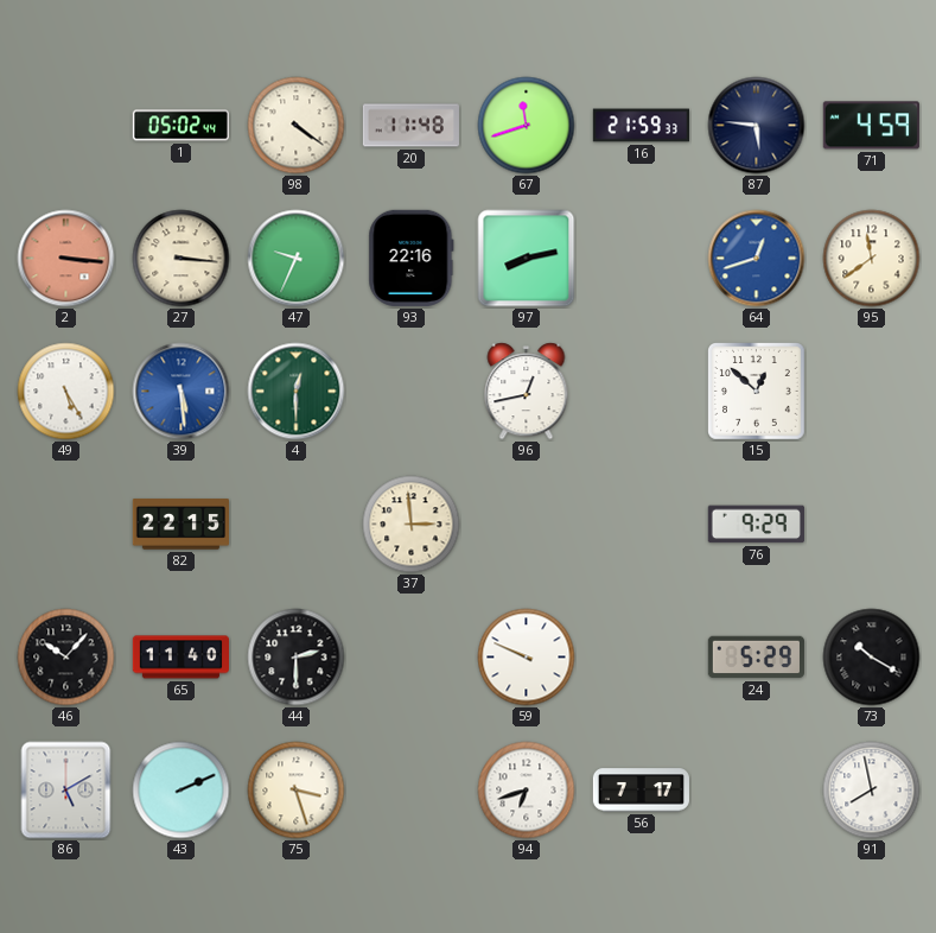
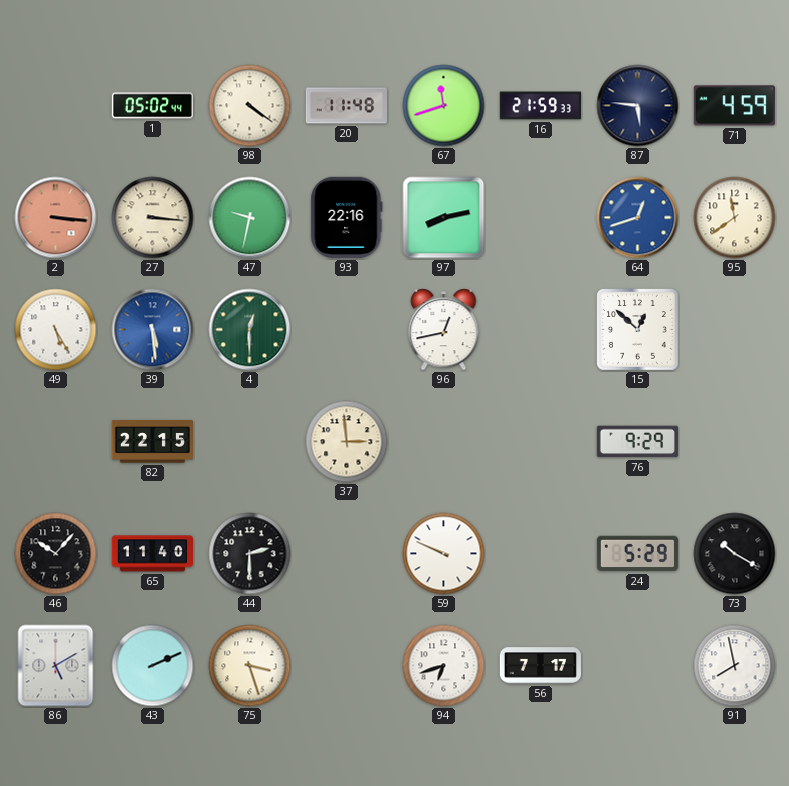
47: 9:34 -> 9:32
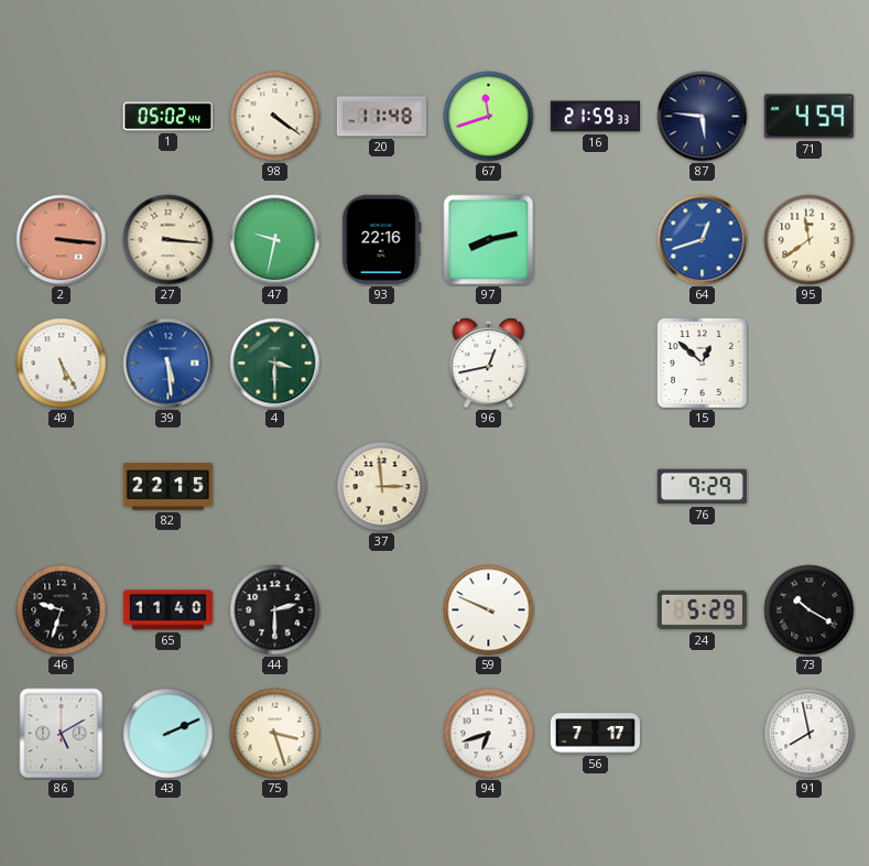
4: 12:30 -> 3:30
46: 10:07 -> 9:33
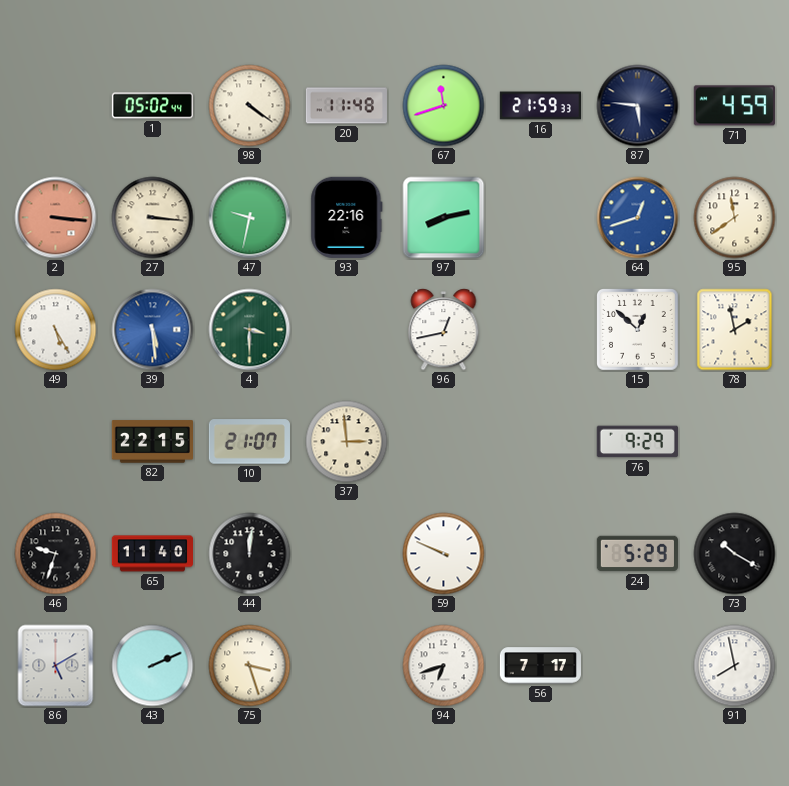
78: none -> 1:58
10: none -> 21:07
44: 2:30 -> 12:01
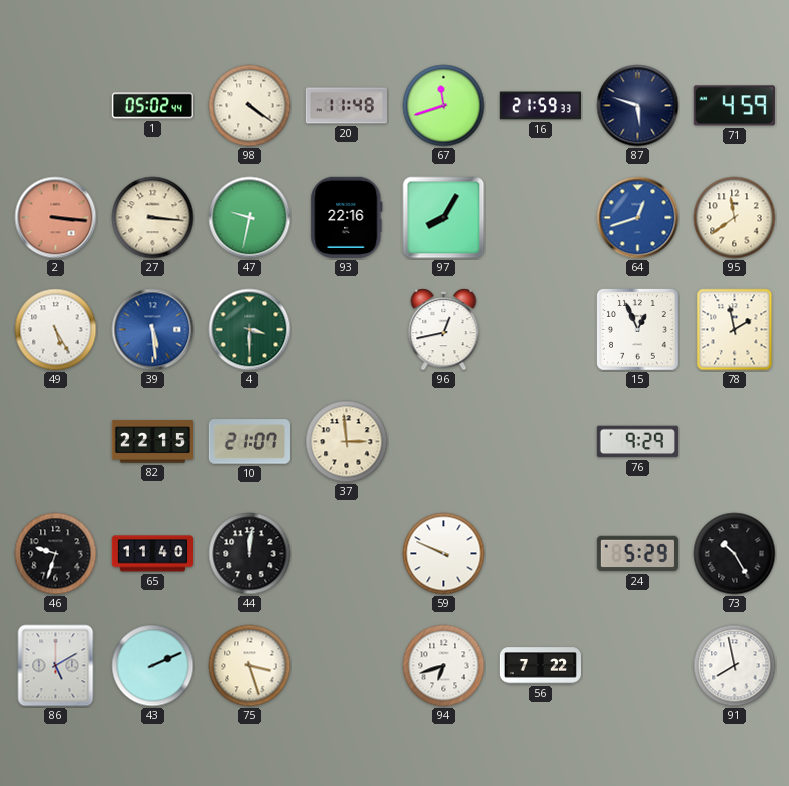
87: 5:46 -> 5:48
97: 8:13 -> 8:05
15: 12:52 -> 12:56
73: 10:20 -> 10:25
56: 7:17 -> 7:22
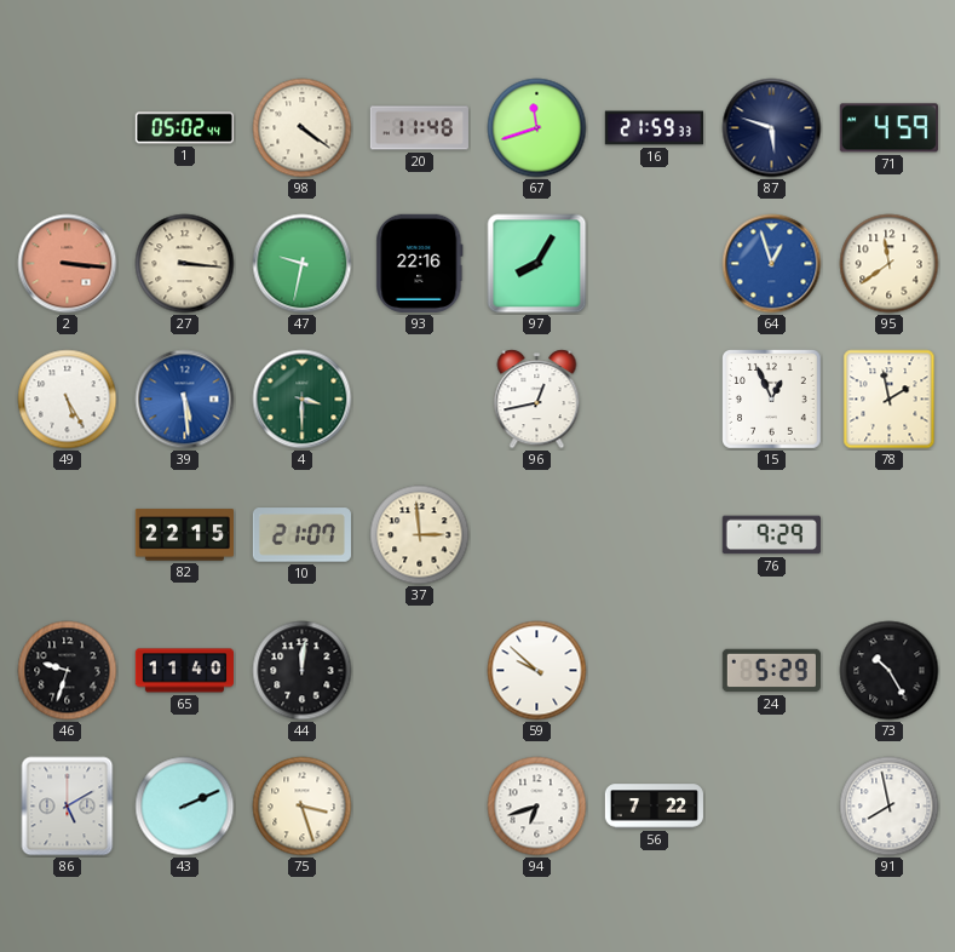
64: 12:42 -> 12:57
59: 9:49 -> 9:52
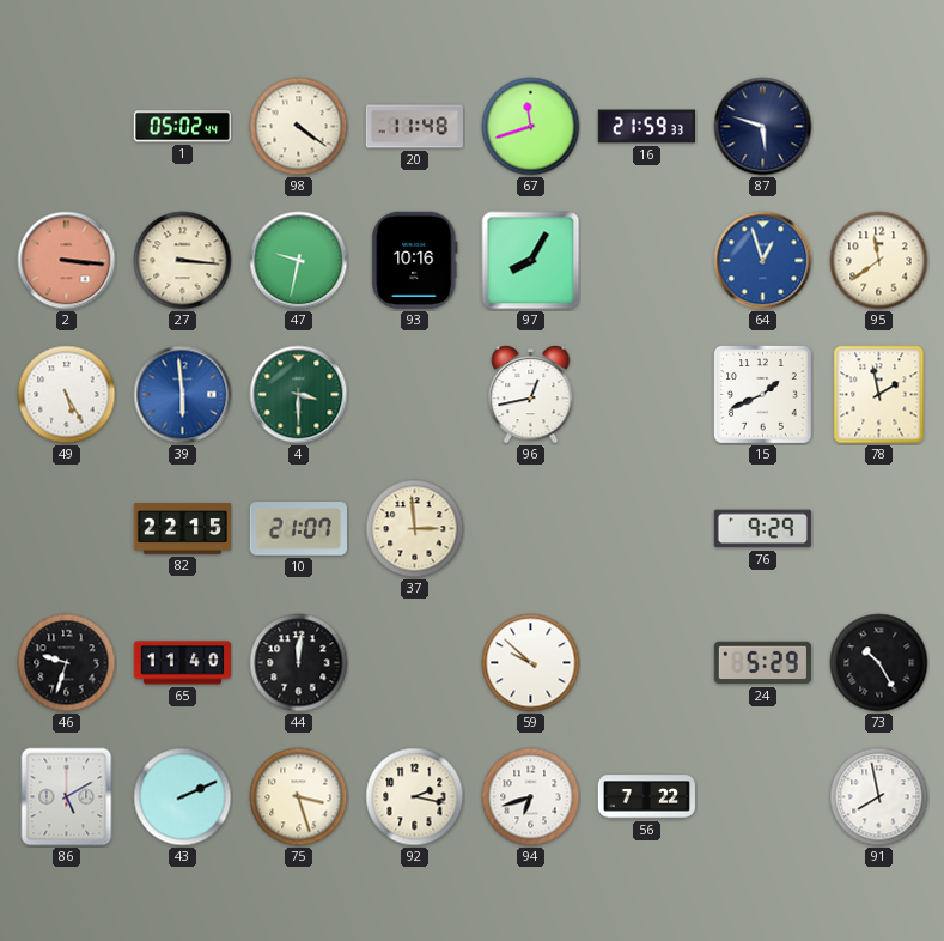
71: 4:59 -> none
93: 22:16 -> 10:16
39: 5:29 -> 5:59
15: 12:56 -> 1:41
92: none -> 2:17
